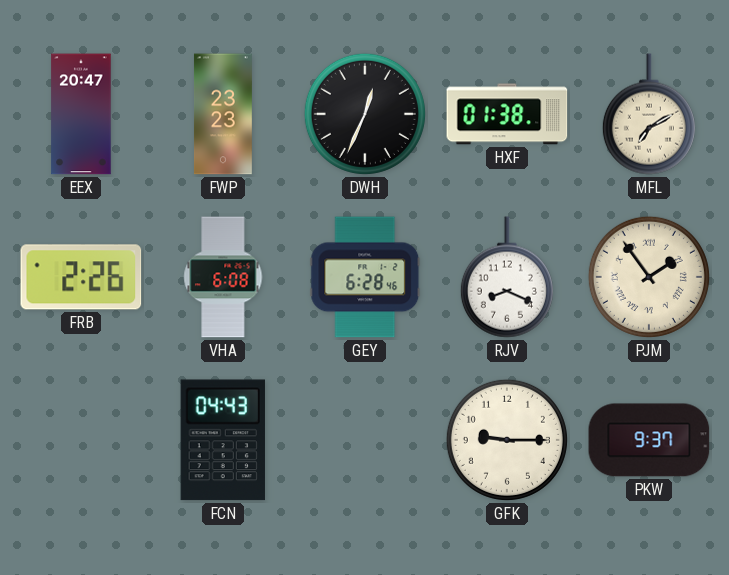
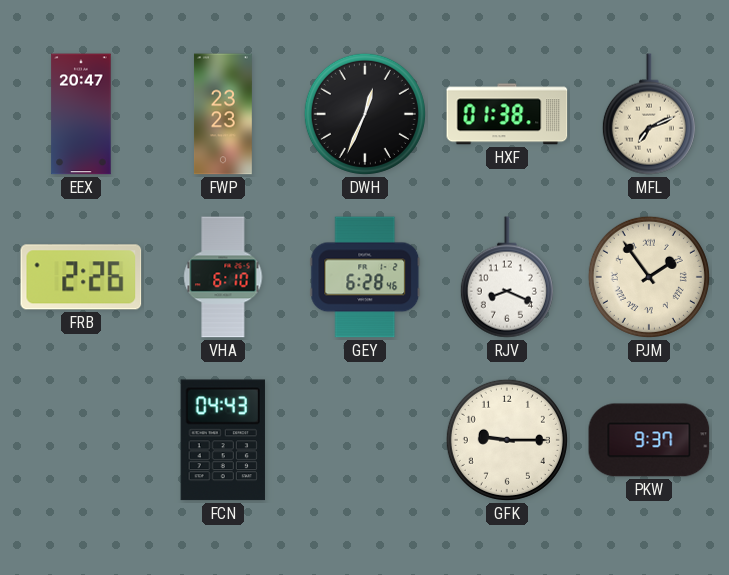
MFL: 7:10 -> 7:11
VHA: 6:08 -> 6:10
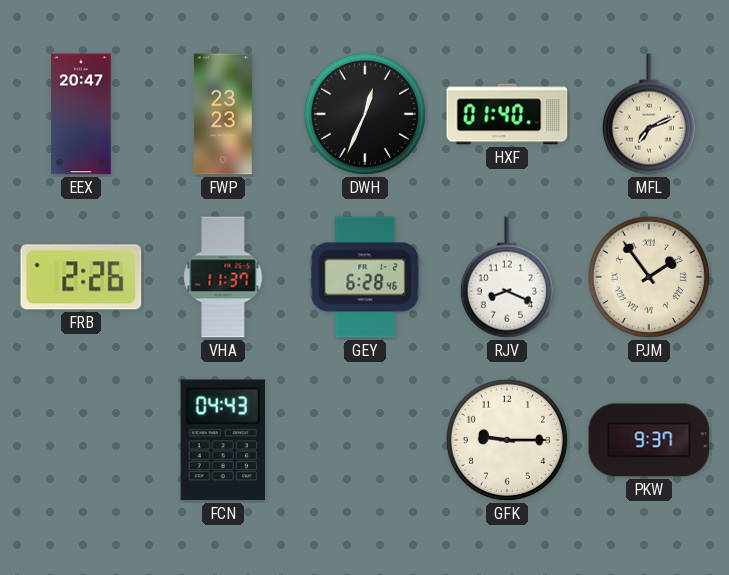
HXF: 01:38 -> 01:40
VHA: 6:10 -> 11:37
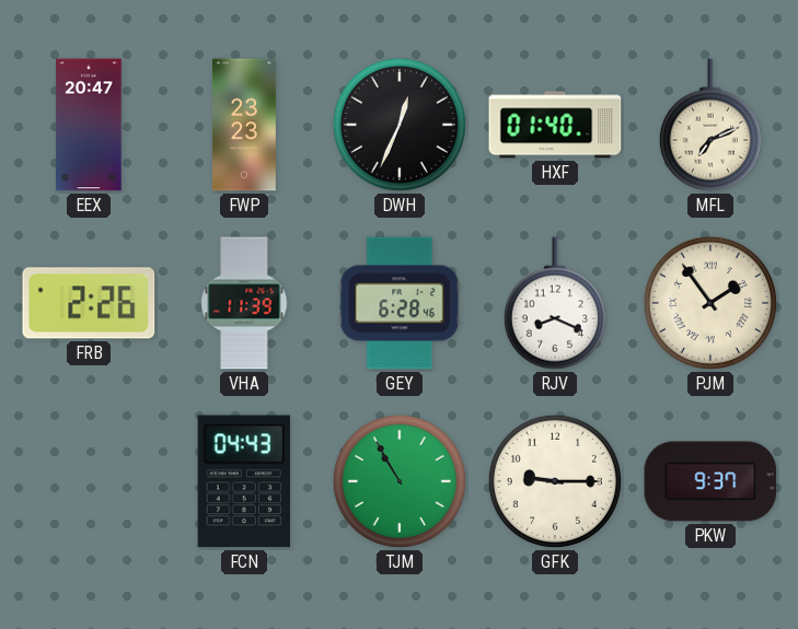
VHA: 11:37 -> 11:39
TJM: none -> 10:55
